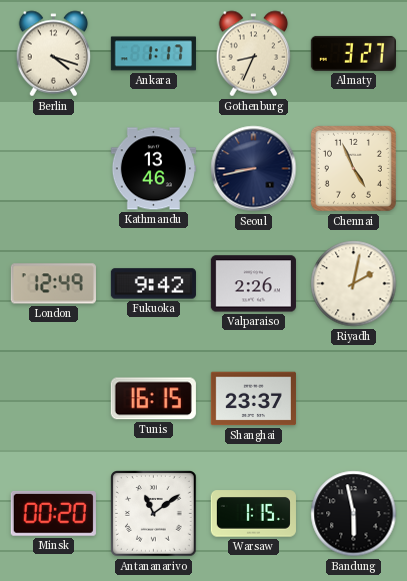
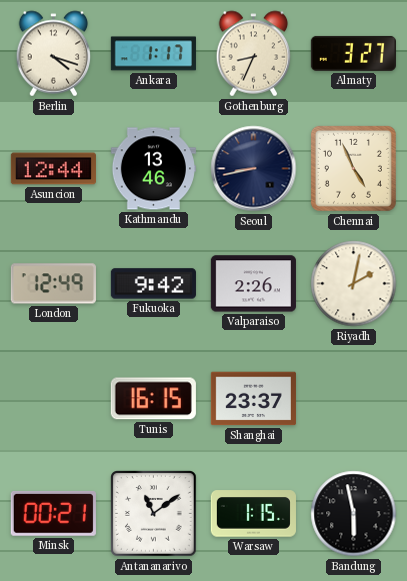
Asuncion: none -> 12:44
Minsk: 00:20 -> 00:21
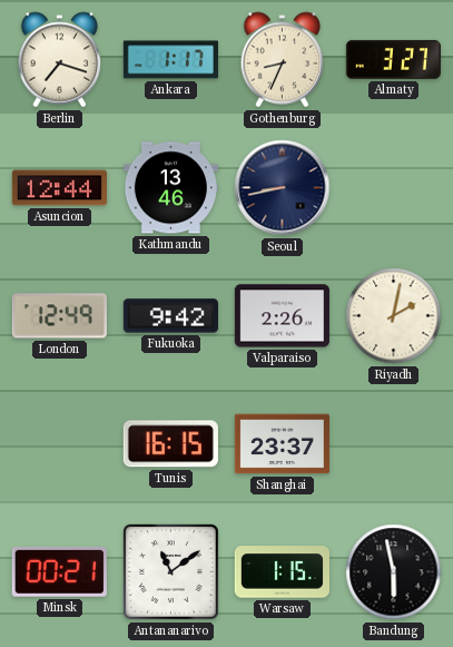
Berlin: 4:18 -> 7:18
Chennai: 4:56 -> none
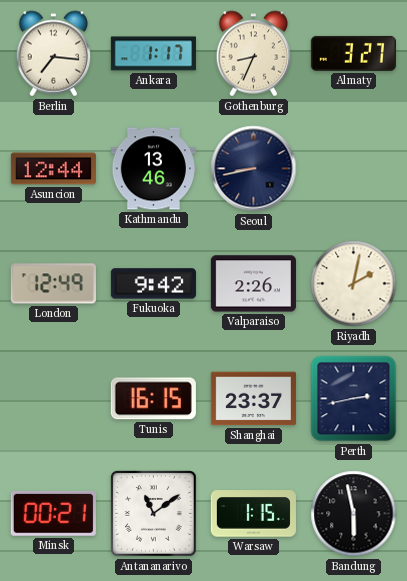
Berlin: 7:18 -> 7:16
Perth: none -> 2:43
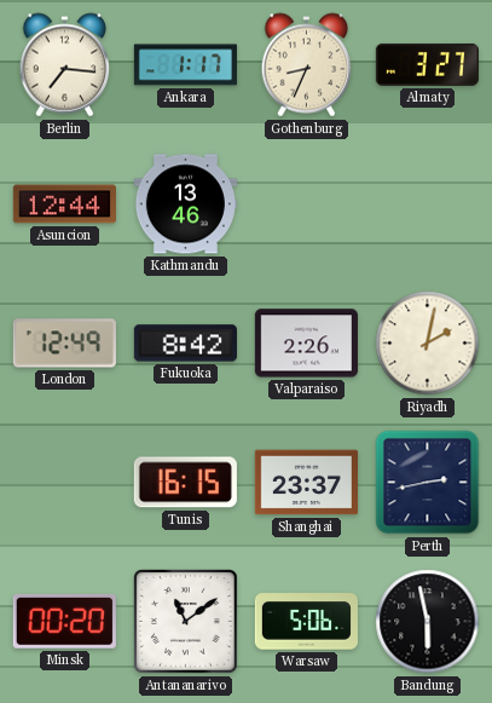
Seoul: 8:43 -> none
Fukuoka: 9:42 -> 8:42
Minsk: 00:21 -> 00:20
Warsaw: 1:15 -> 5:06
